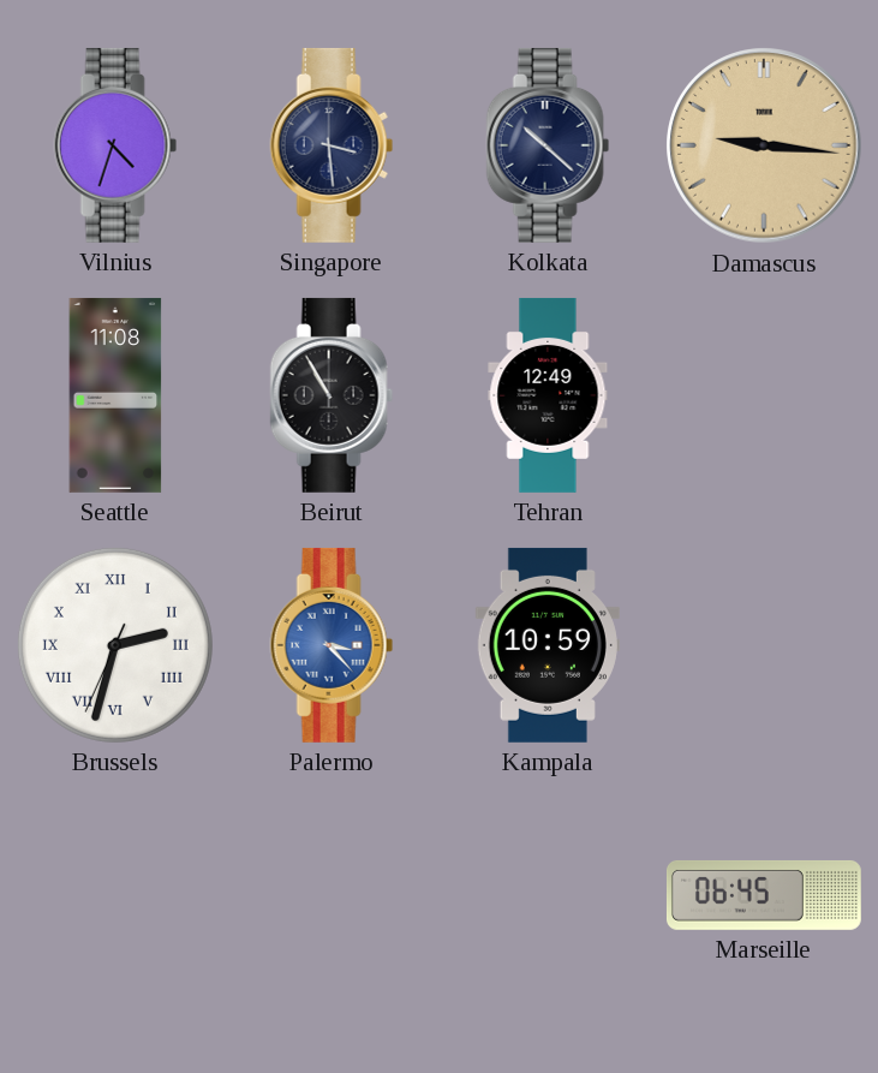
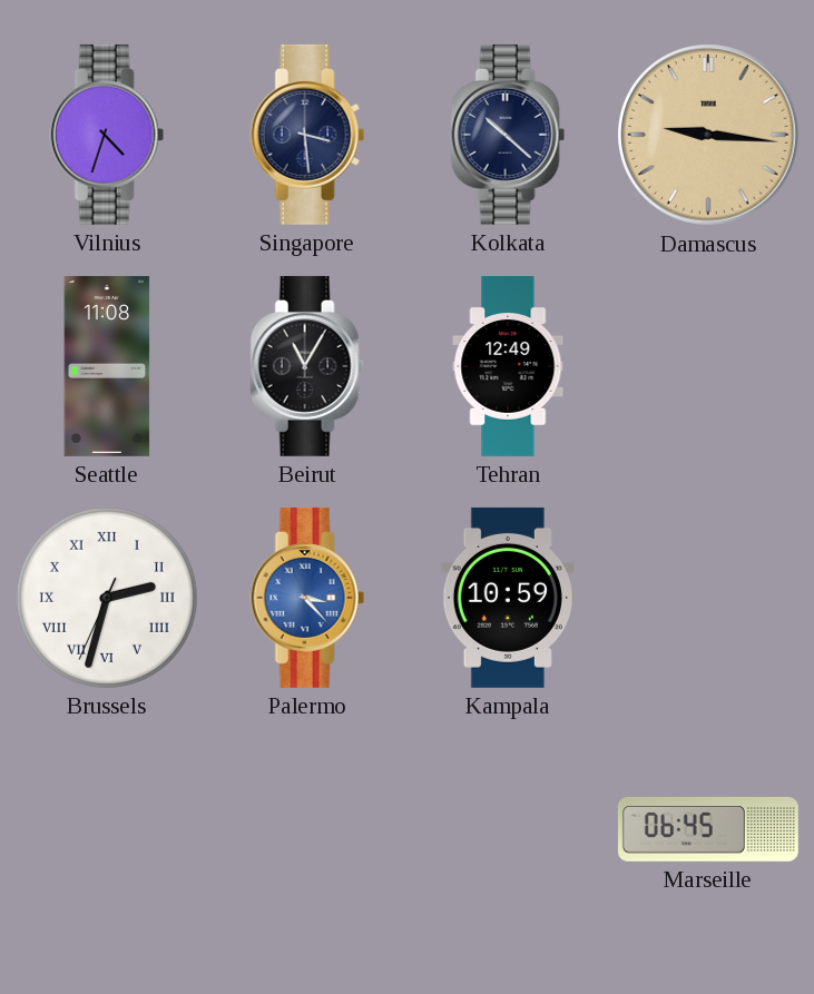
Beirut: 10:55 -> 11:05
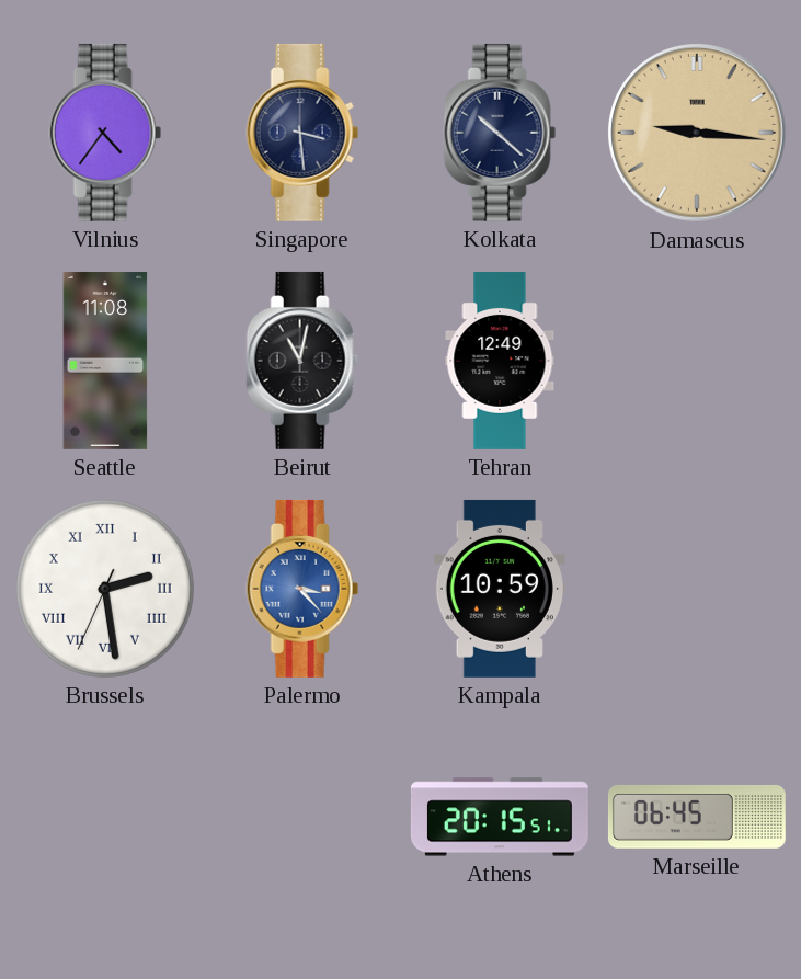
Vilnius: 4:33 -> 4:36
Beirut: 11:05 -> 11:02
Brussels: 2:32 -> 2:28
Athens: none -> 20:15
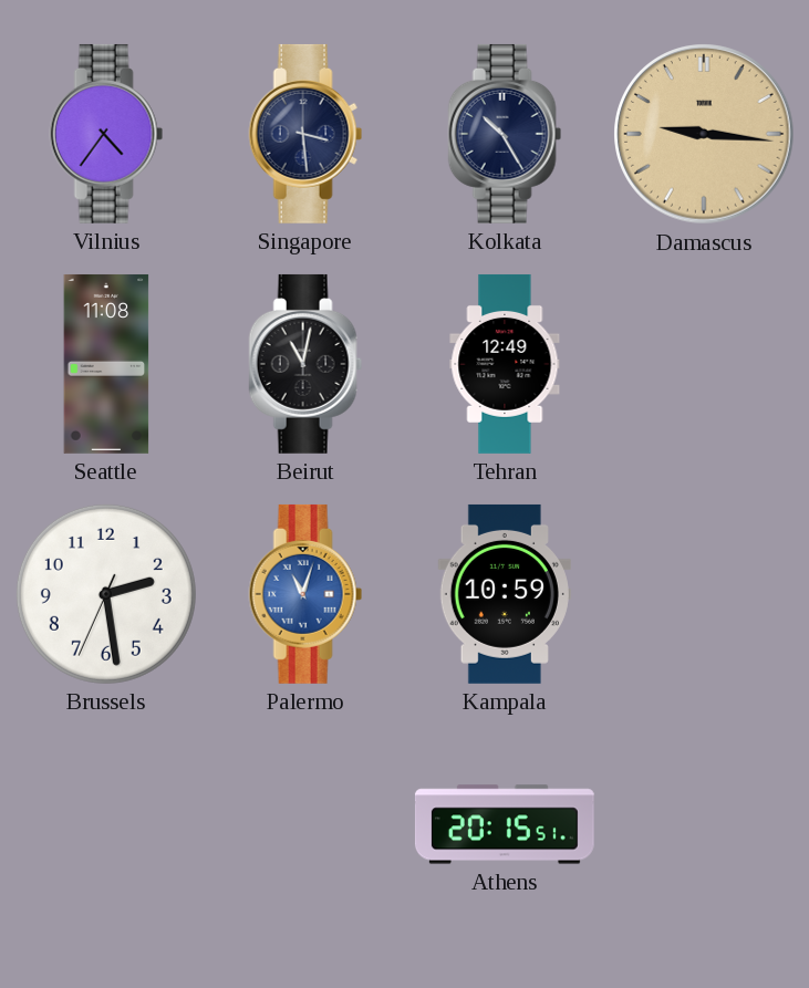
Kolkata: 10:22 -> 10:25
Brussels numerals: Roman -> Arabic
Palermo: 3:23 -> 11:03
Marseille: 06:45 -> none
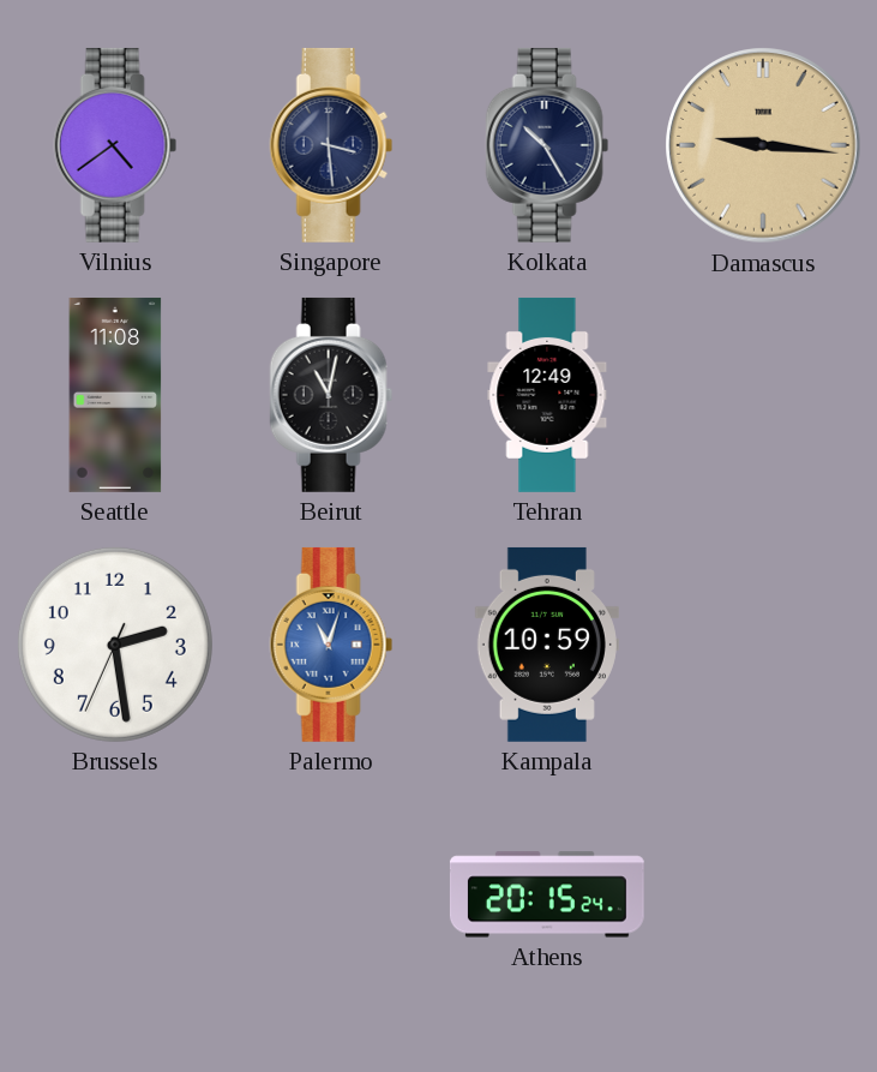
Vilnius: 4:36 -> 4:39
Athens: 20:15:51 -> 20:15:24
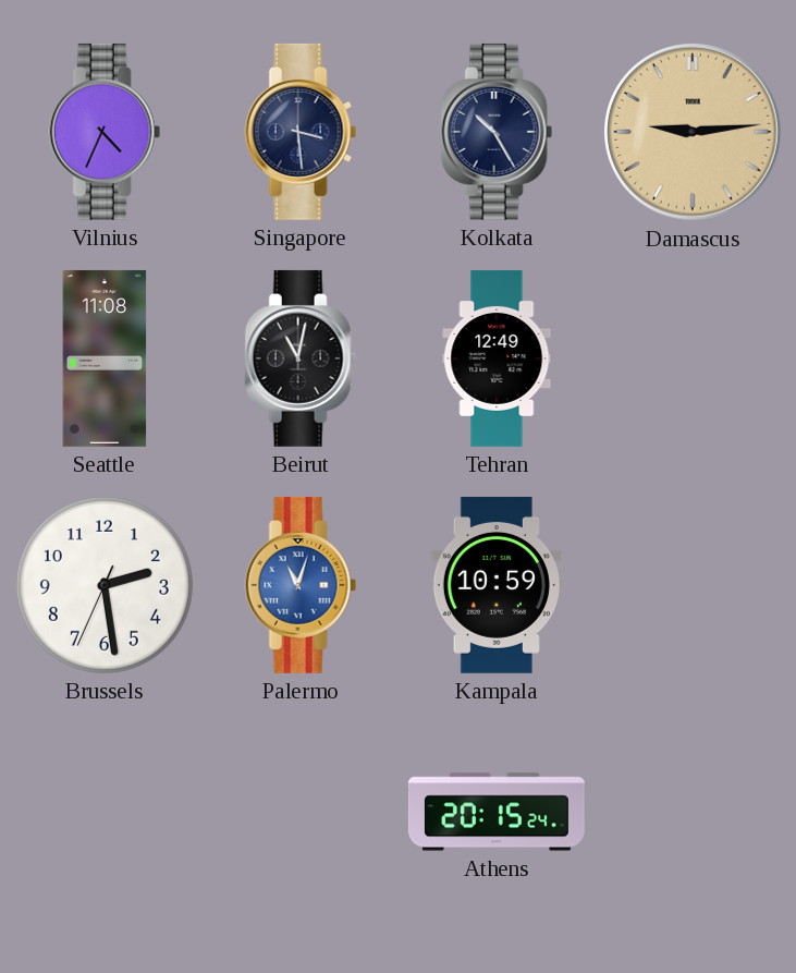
Vilnius: 4:39 -> 4:34
Damascus: 9:16 -> 9:14
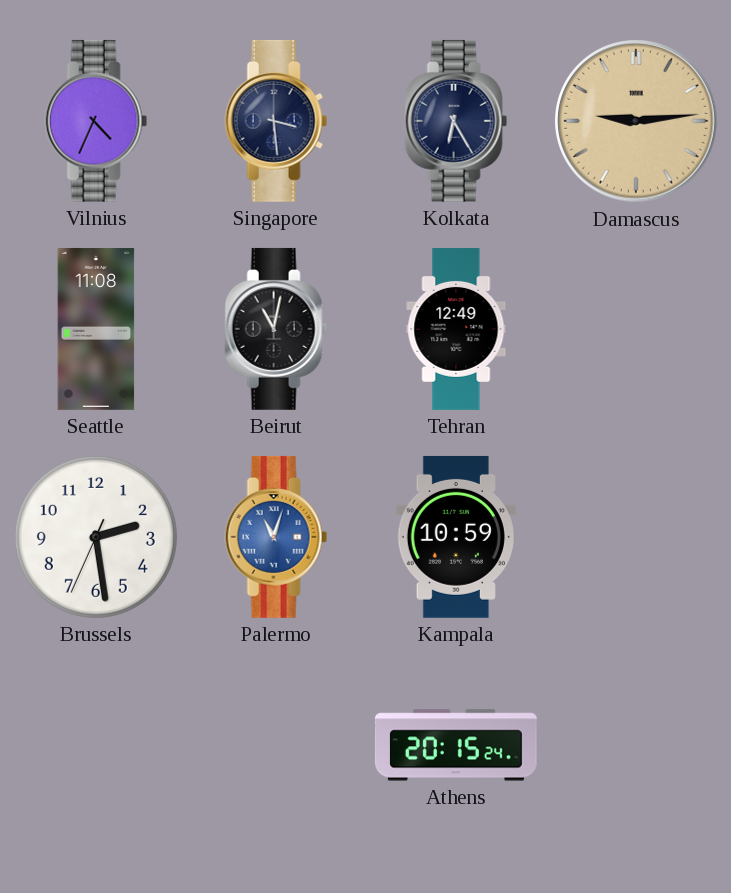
Kolkata: 10:25 -> 6:25
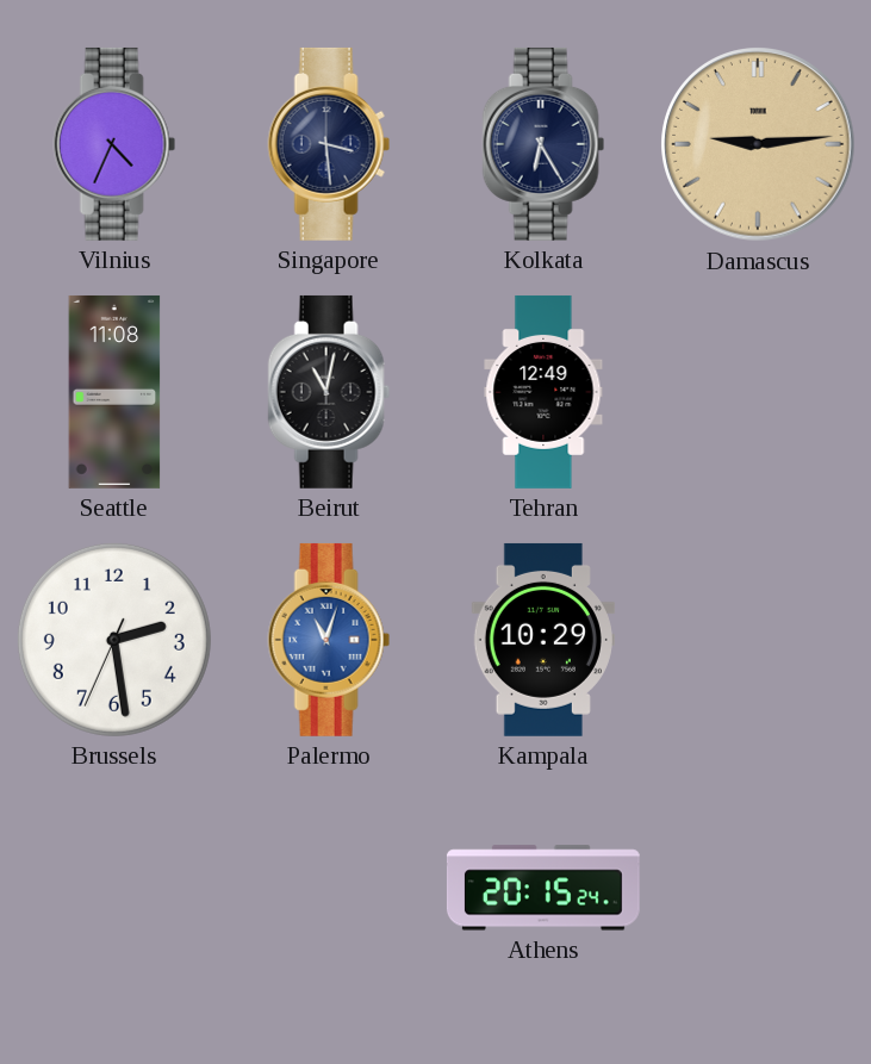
Kampala: 10:59 -> 10:29
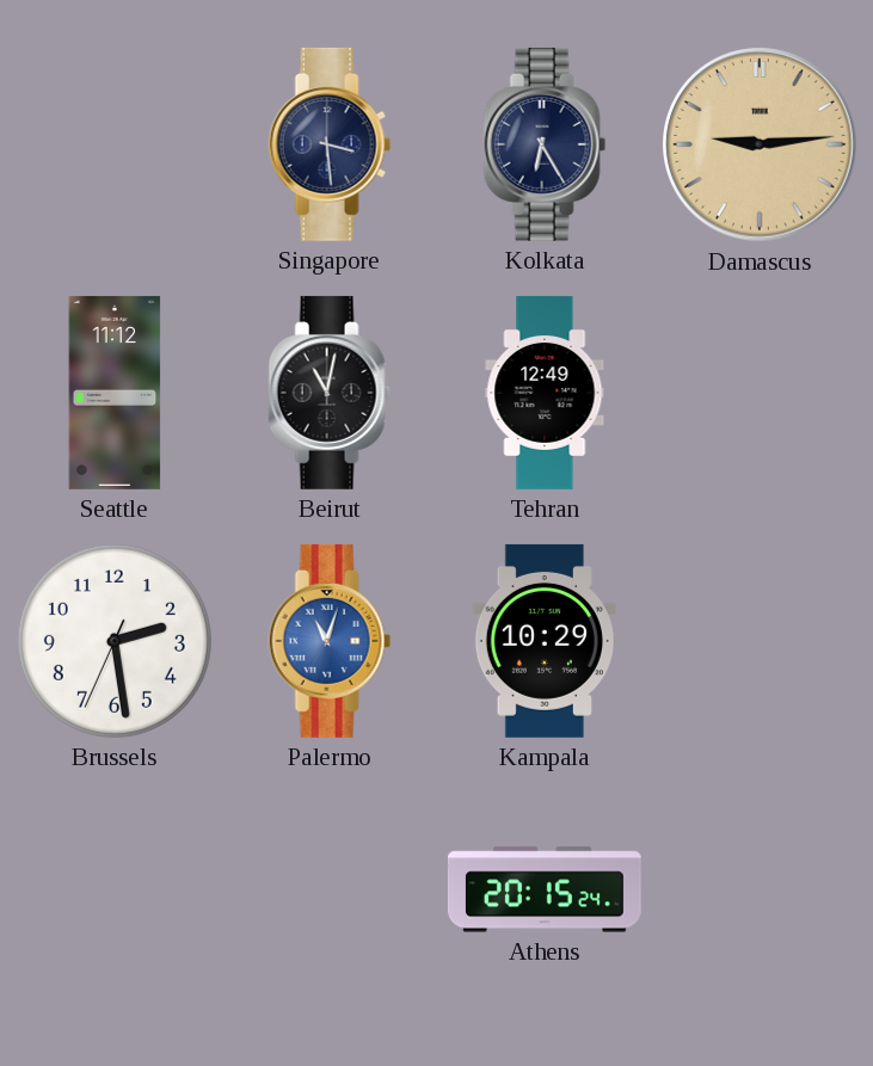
Vilnius: 4:34 -> none
Seattle: 11:08 -> 11:12
